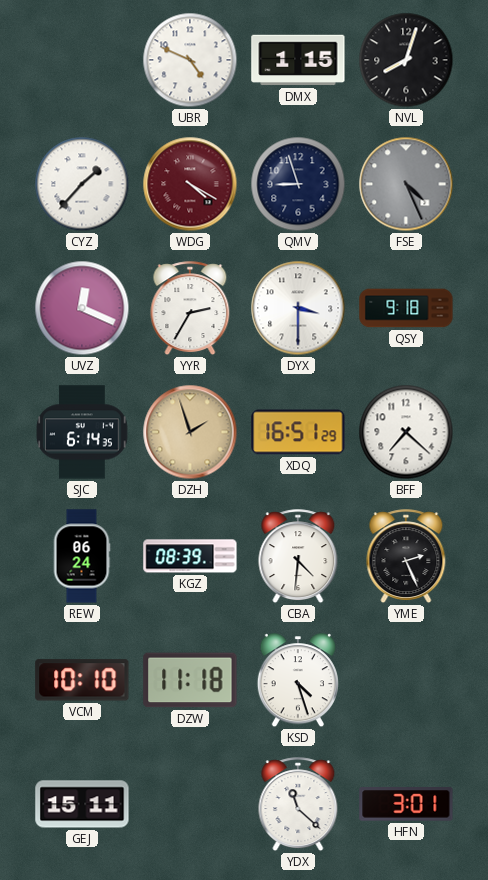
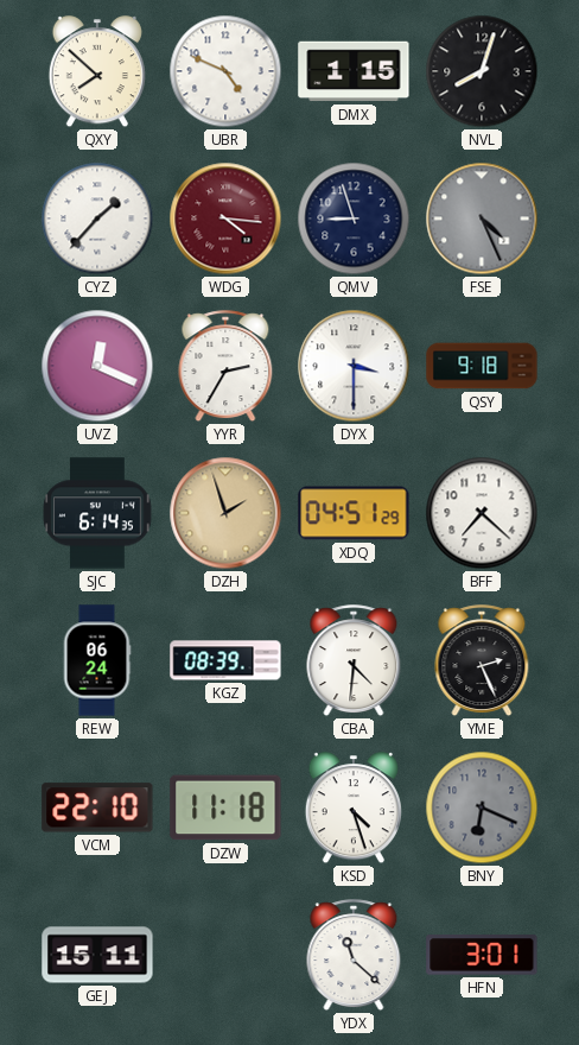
QXY: none -> 7:52
WDG: 4:20 -> 4:16
XDQ: 16:51 -> 04:51
VCM: 10:10 -> 22:10
BNY: none -> 6:19
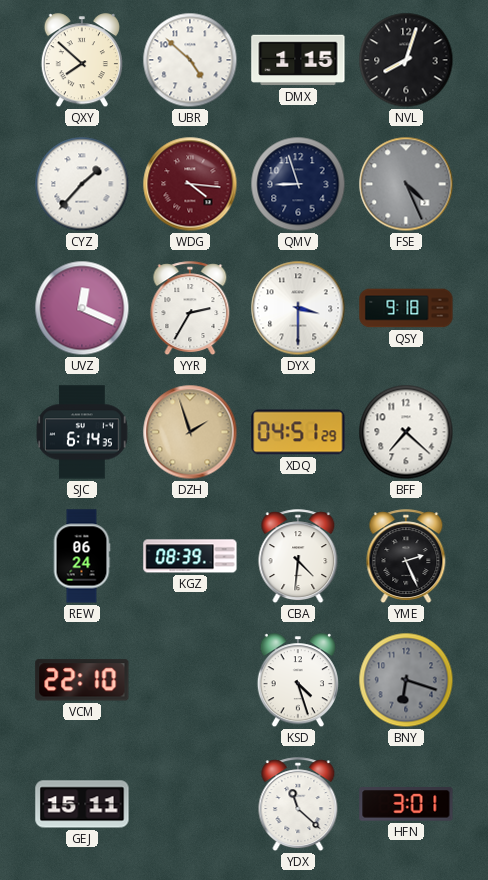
UBR: 4:49 -> 4:52
DZW: 11:18 -> none
BNY: 6:19 -> 6:18
